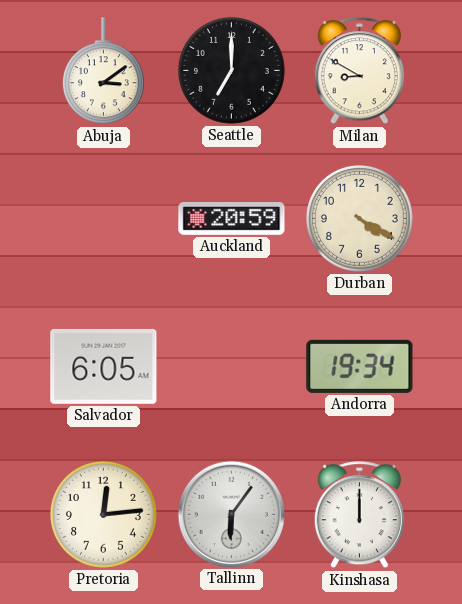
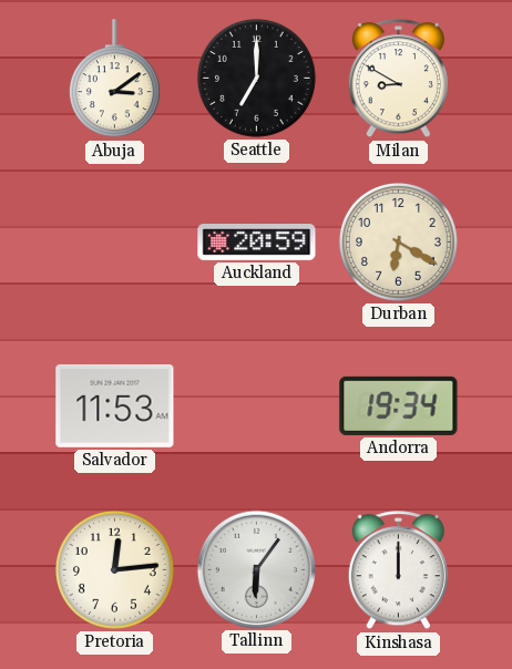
Durban: 4:20 -> 6:20
Salvador: 6:05 -> 11:53
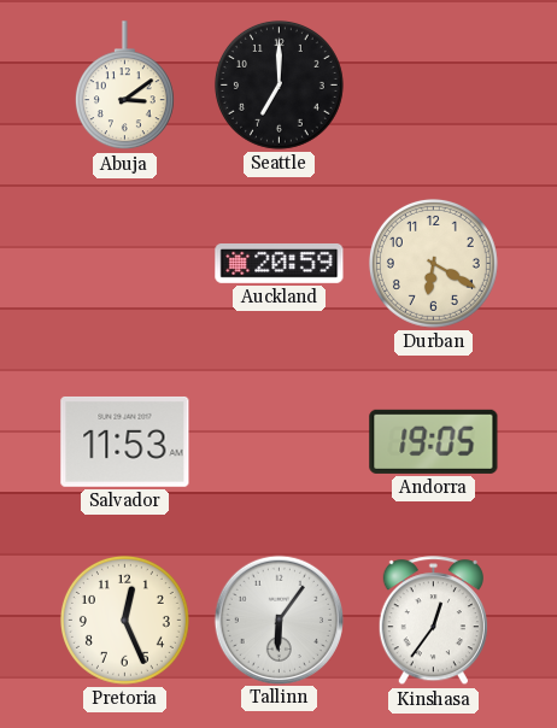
Milan: 8:50 -> none
Andorra: 19:34 -> 19:05
Pretoria: 12:14 -> 12:26
Kinshasa: 12:00 -> 12:36
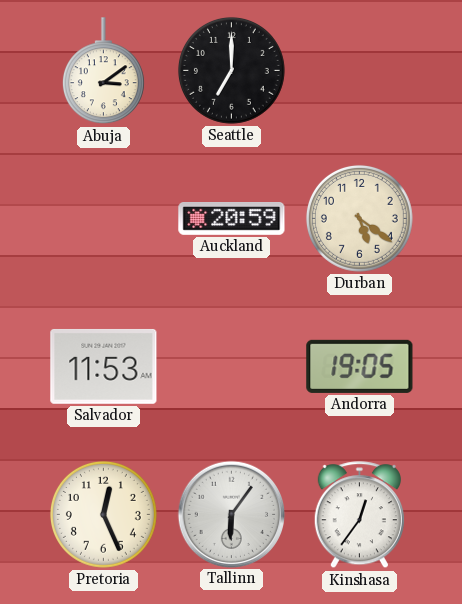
Durban: 6:20 -> 5:21
